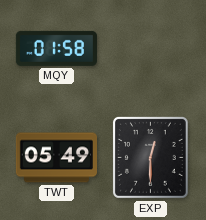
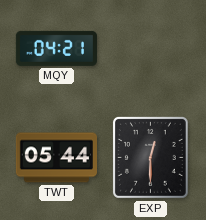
MQY: 01:58 -> 04:21
TWT: 05:49 -> 05:44
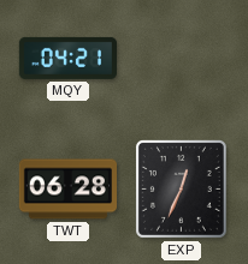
TWT: 05:44 -> 06:28
EXP: 12:30 -> 12:34
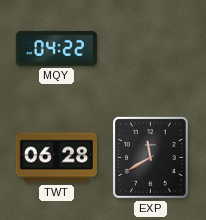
MQY: 04:21 -> 04:22
EXP: 12:34 -> 11:40
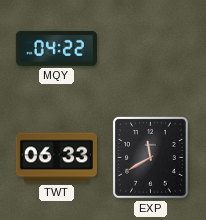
TWT: 06:28 -> 06:33
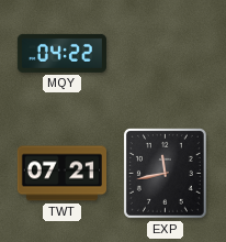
TWT: 06:33 -> 07:21
EXP: 11:40 -> 11:43
